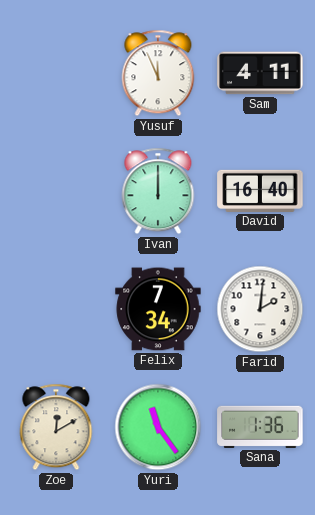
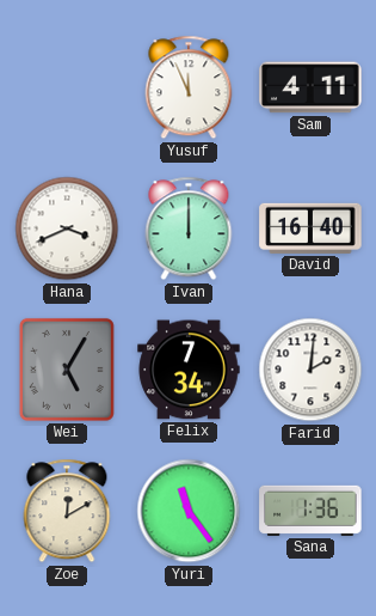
Hana: none -> 3:41
Wei: none -> 5:05
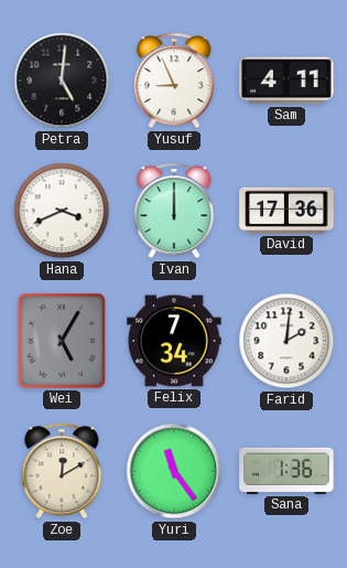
Petra: none -> 5:01
Yusuf: 11:56 -> 8:56
David: 16:40 -> 17:36
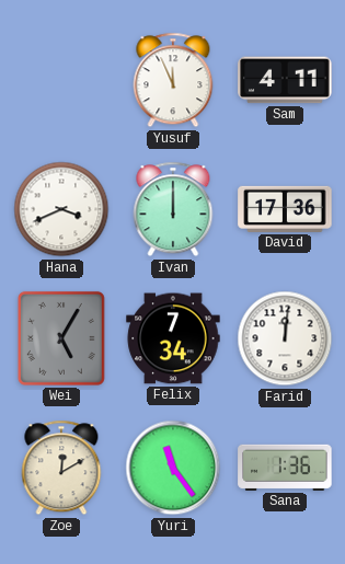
Petra: 5:01 -> none
Yusuf: 8:56 -> 11:56
Farid: 2:01 -> 12:01
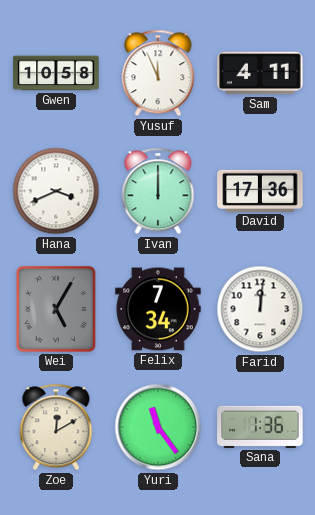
Gwen: none -> 10:58
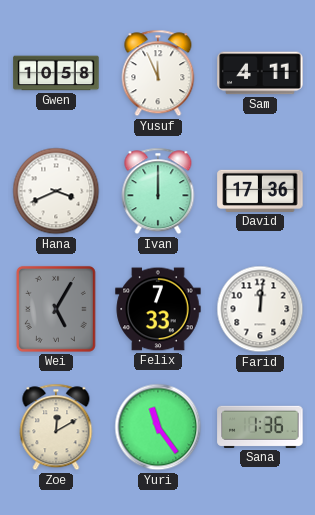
Felix: 7:34 -> 7:33
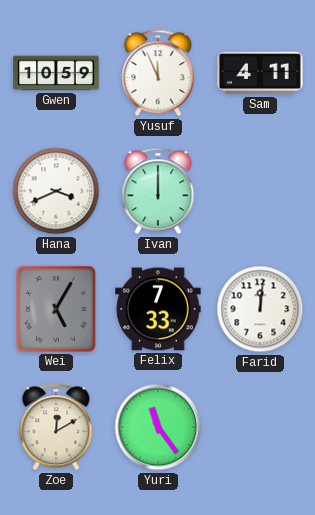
Gwen: 10:58 -> 10:59
David: 17:36 -> none
Sana: 1:36 -> none
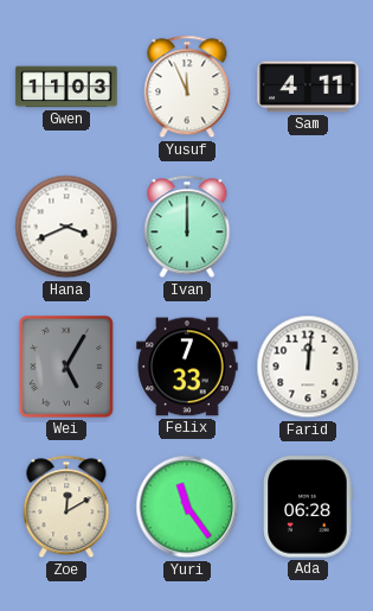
Gwen: 10:59 -> 11:03
Ada: none -> 06:28
